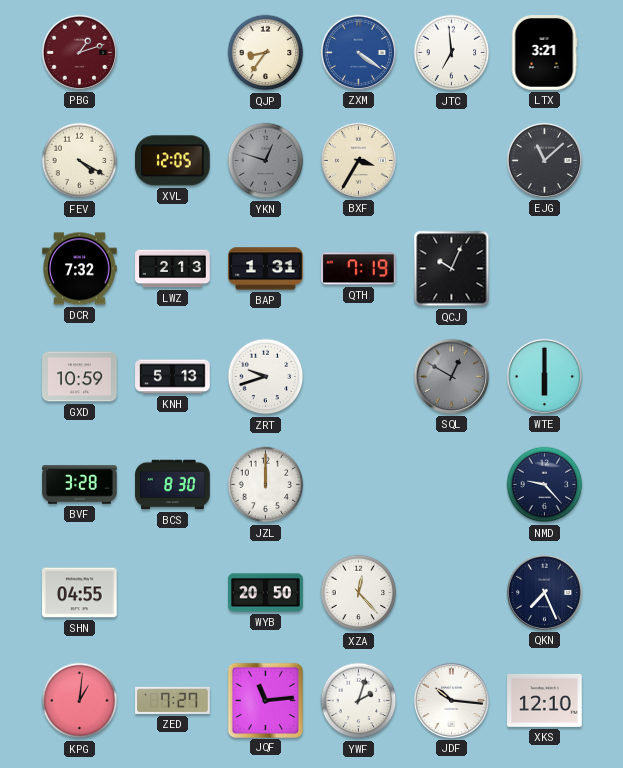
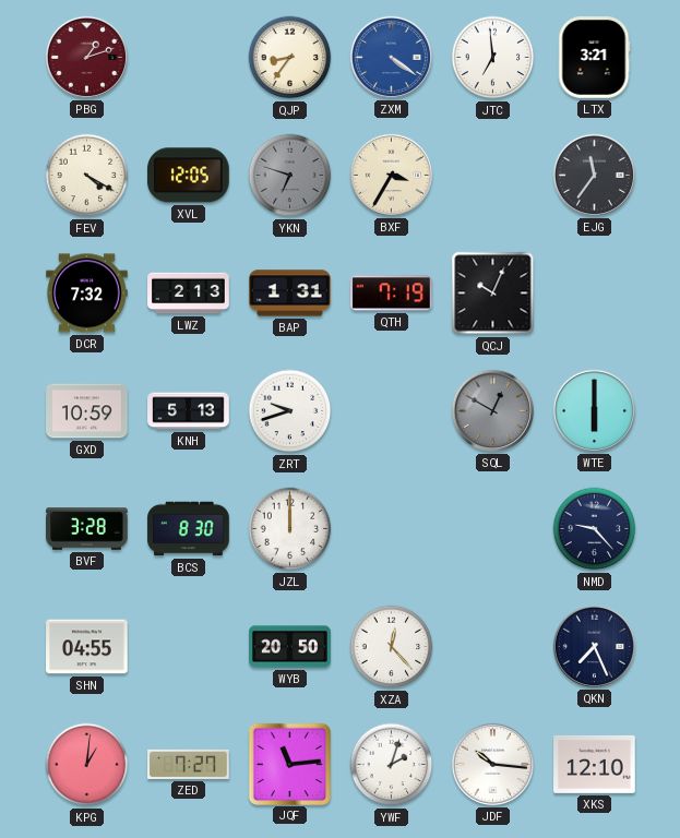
YKN: 12:48 -> 6:48
EJG: 11:08 -> 11:36
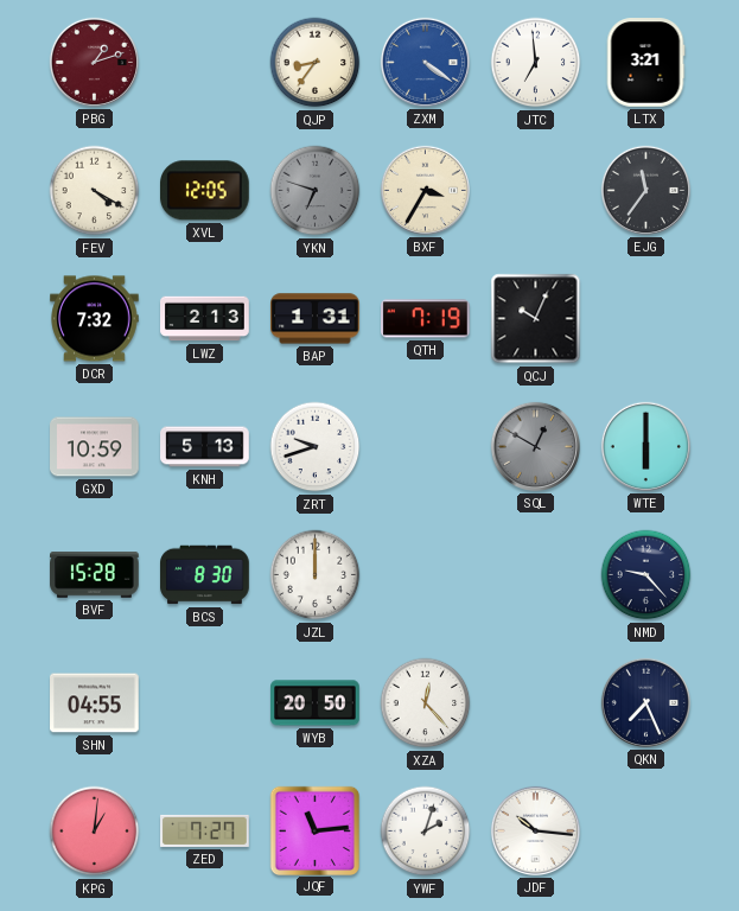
BVF: 3:28 -> 15:28
XKS: 12:10 -> none
